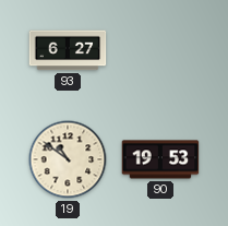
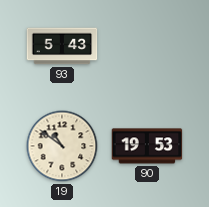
93: 6:27 -> 5:43
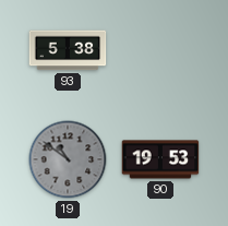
93: 5:43 -> 5:38
19 dial: cream -> grey
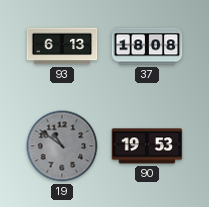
93: 5:38 -> 6:13
37: none -> 18:08
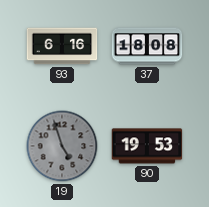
93: 6:13 -> 6:16
19: 10:51 -> 4:57
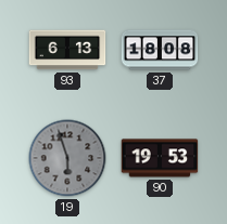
93: 6:16 -> 6:13
19: 4:57 -> 5:57
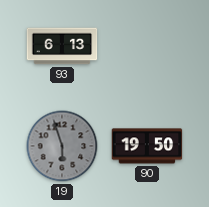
37: 18:08 -> none
90: 19:53 -> 19:50
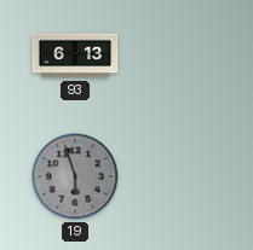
90: 19:50 -> none
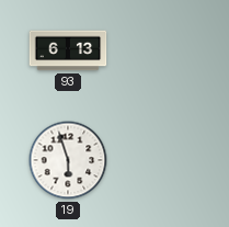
19 dial: grey -> white
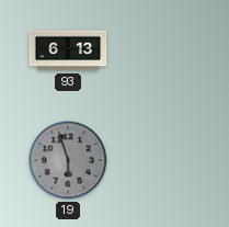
19 dial: white -> grey
